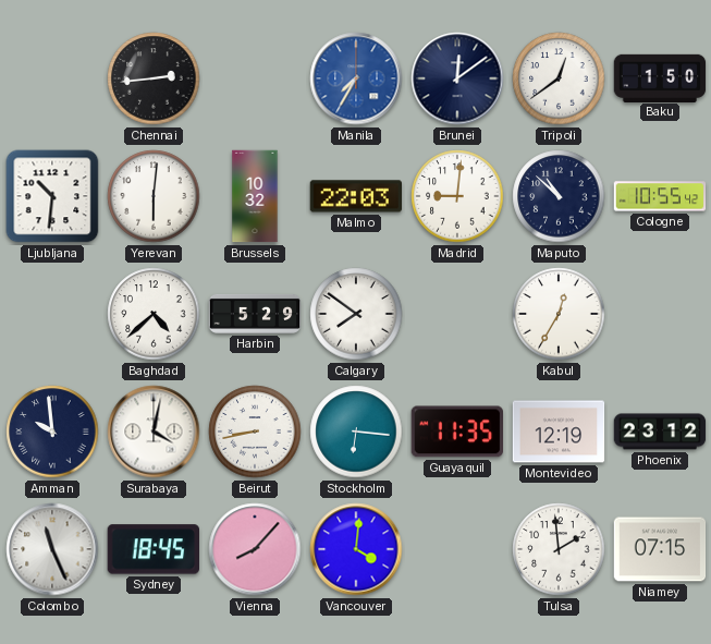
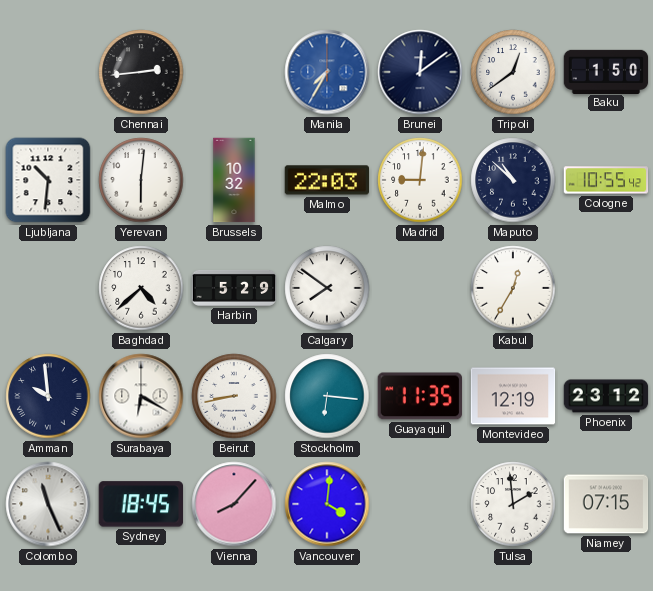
Surabaya: 4:02 -> 6:20
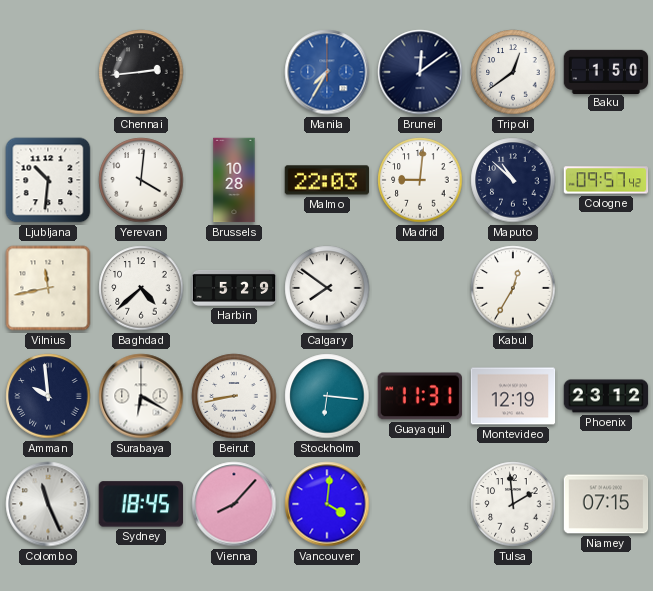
Yerevan: 6:01 -> 4:01
Brussels: 10:32 -> 10:28
Cologne: 10:55 -> 09:57
Vilnius: none -> 11:43
Guayaquil: 11:35 -> 11:31
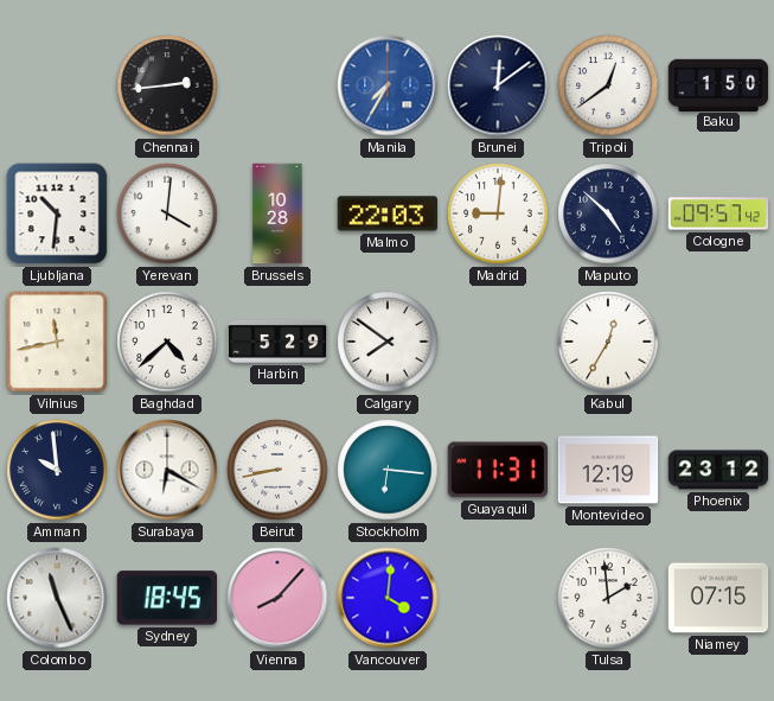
Maputo: 10:52 -> 4:52
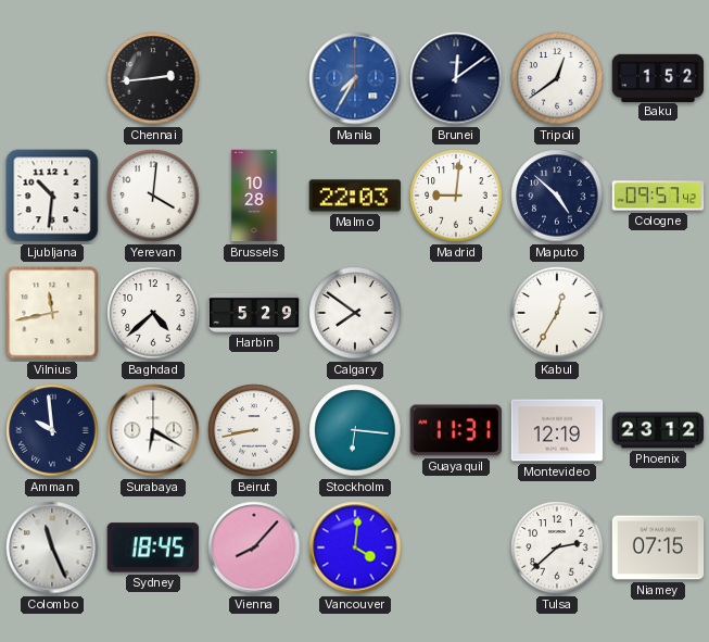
Baku: 1:50 -> 1:52
Tulsa: 1:59 -> 2:38
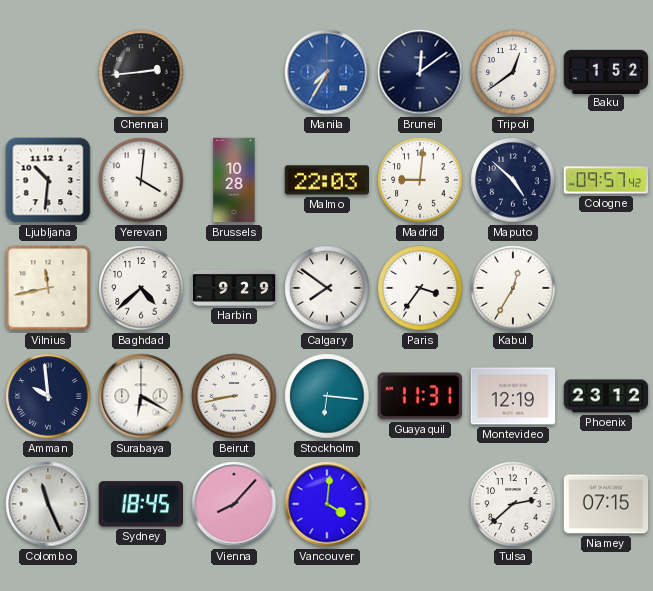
Harbin: 5:29 -> 9:29
Paris: none -> 3:36
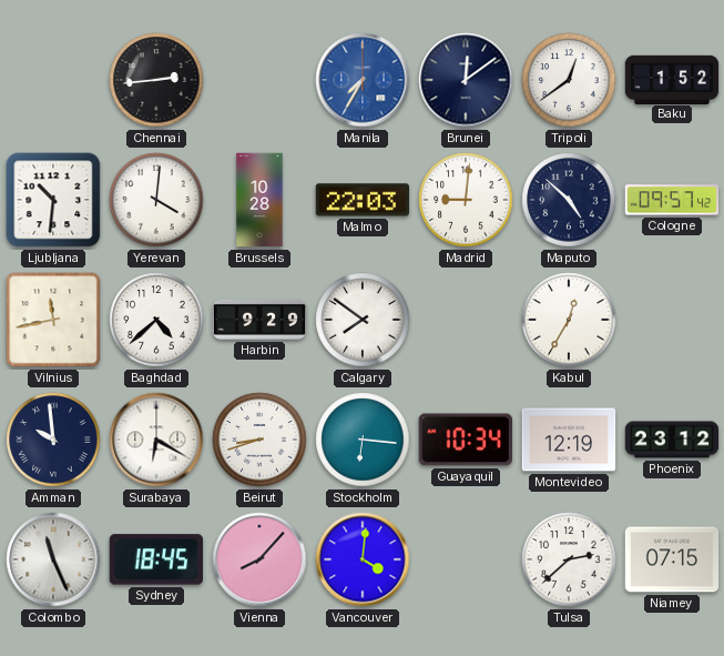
Paris: 3:36 -> none
Beirut: 8:43 -> 8:42
Guayaquil: 11:31 -> 10:34
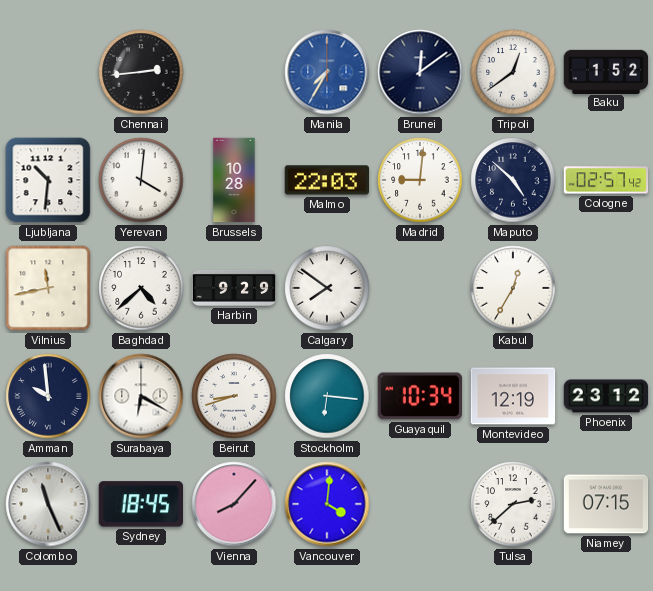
Cologne: 09:57 -> 02:57
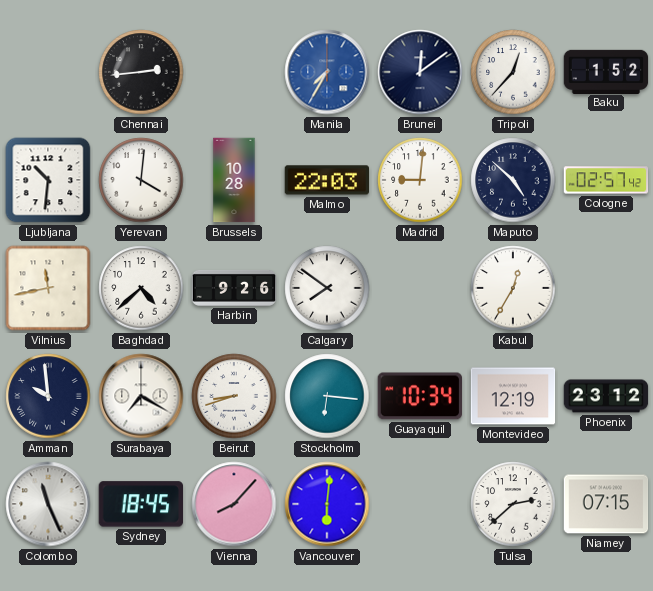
Tripoli: 12:39 -> 12:37
Harbin: 9:29 -> 9:26
Surabaya: 6:20 -> 7:20
Vancouver: 4:01 -> 6:01
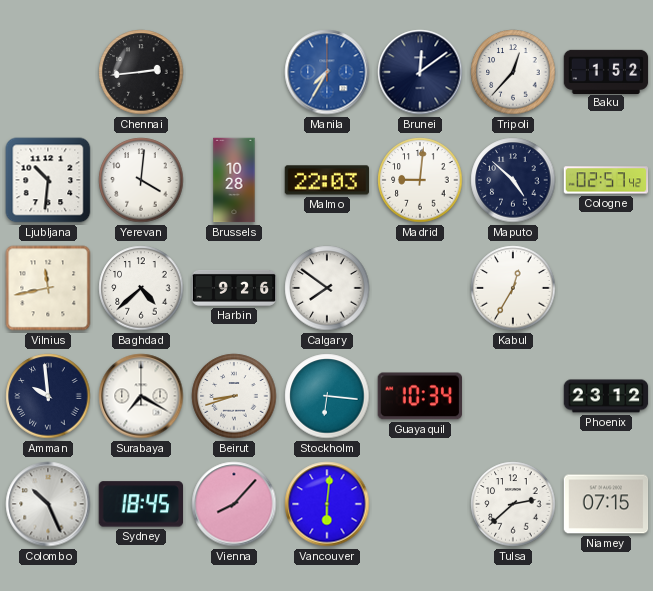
Montevideo: 12:19 -> none
Colombo: 11:26 -> 10:26
